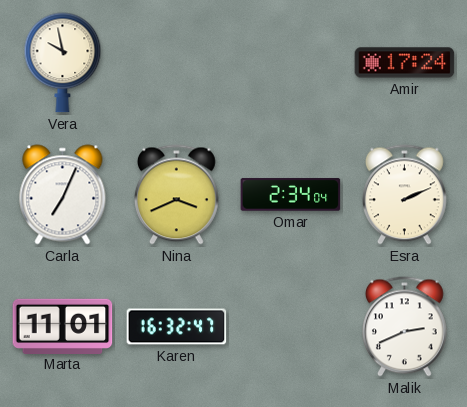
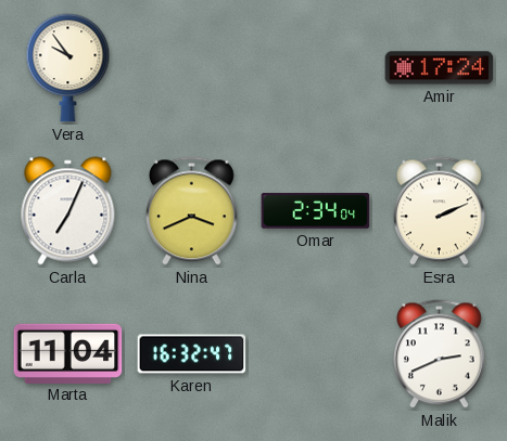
Vera: 9:58 -> 9:54
Marta: 11:01 -> 11:04
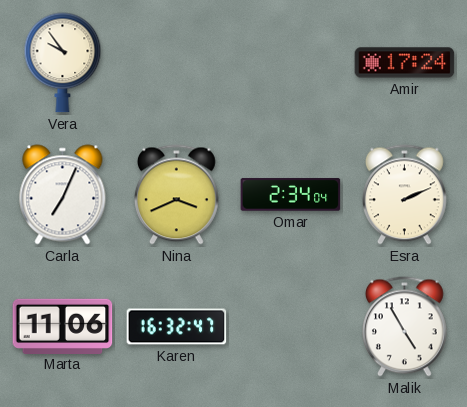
Marta: 11:04 -> 11:06
Malik: 2:41 -> 4:55
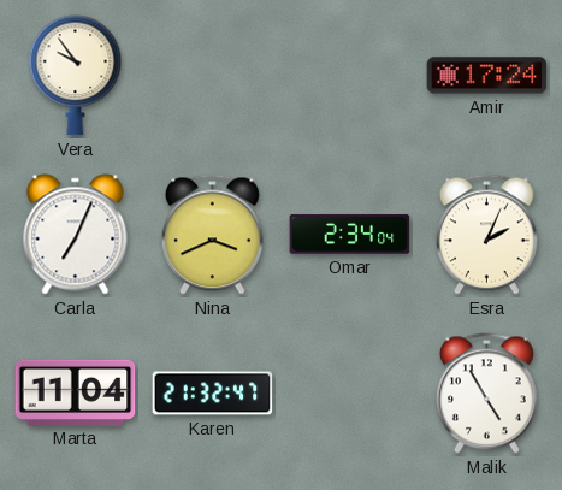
Esra: 2:11 -> 2:04
Marta: 11:06 -> 11:04
Karen: 16:32 -> 21:32
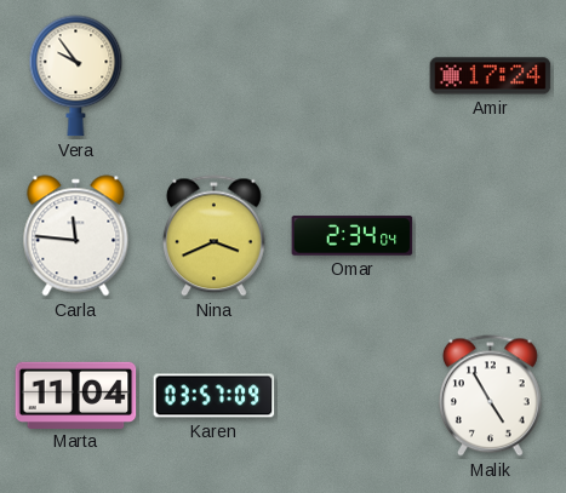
Carla: 7:04 -> 11:46
Esra: 2:04 -> none
Karen: 21:32 -> 03:57
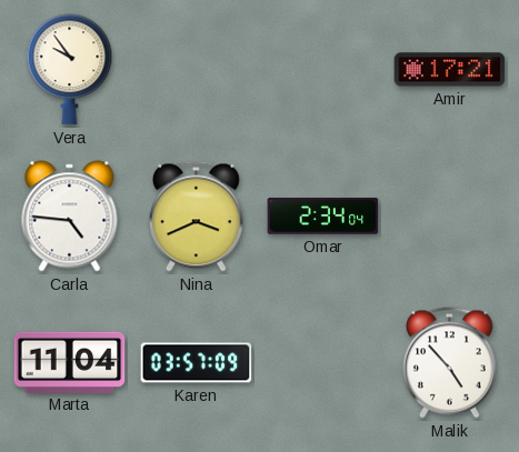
Amir: 17:24 -> 17:21
Carla: 11:46 -> 4:46
Malik: 4:55 -> 4:53
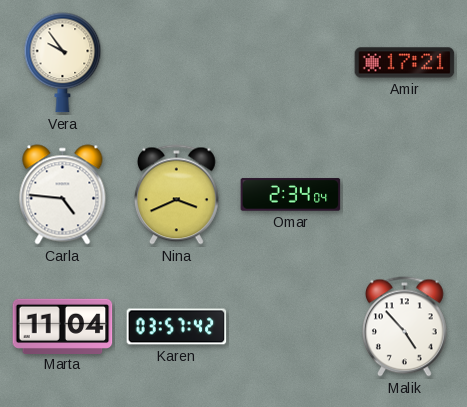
Karen: 03:57:09 -> 03:57:42
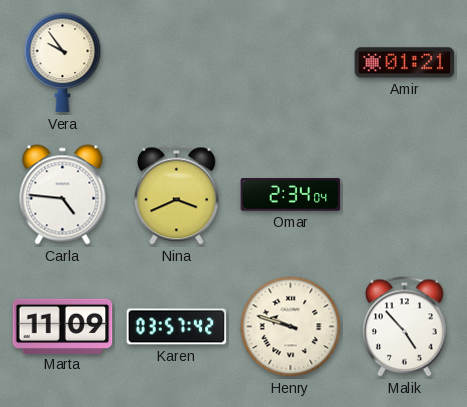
Amir: 17:21 -> 01:21
Marta: 11:04 -> 11:09
Henry: none -> 9:48
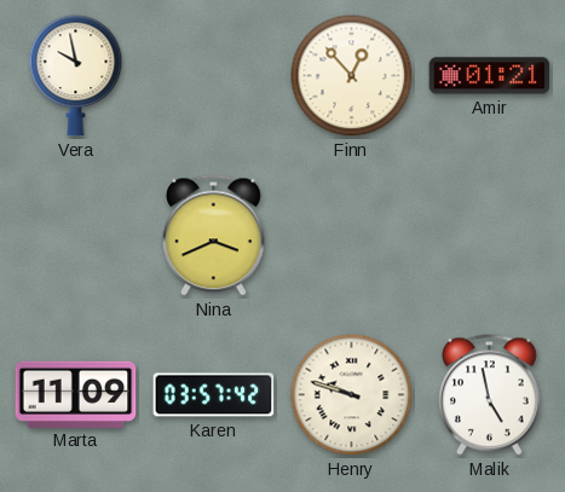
Vera: 9:54 -> 9:58
Finn: none -> 12:53
Carla: 4:46 -> none
Omar: 2:34 -> none
Malik: 4:53 -> 4:58
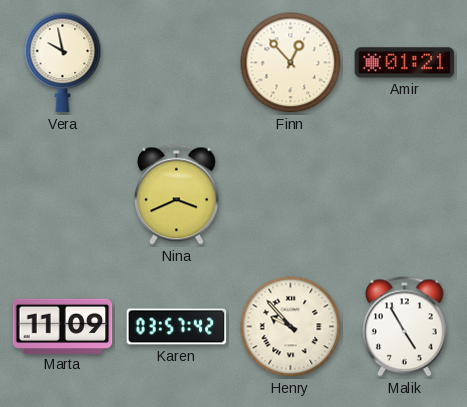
Henry: 9:48 -> 9:53
Malik: 4:58 -> 4:55
